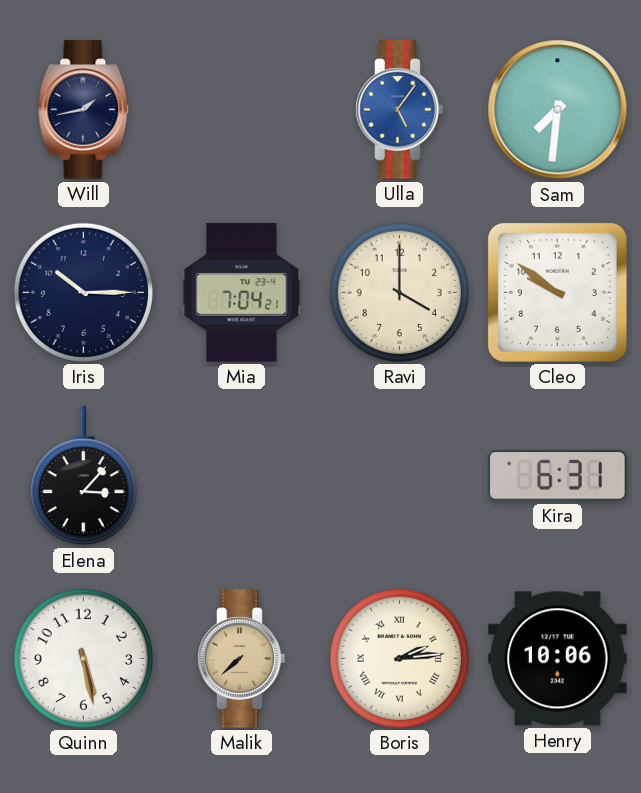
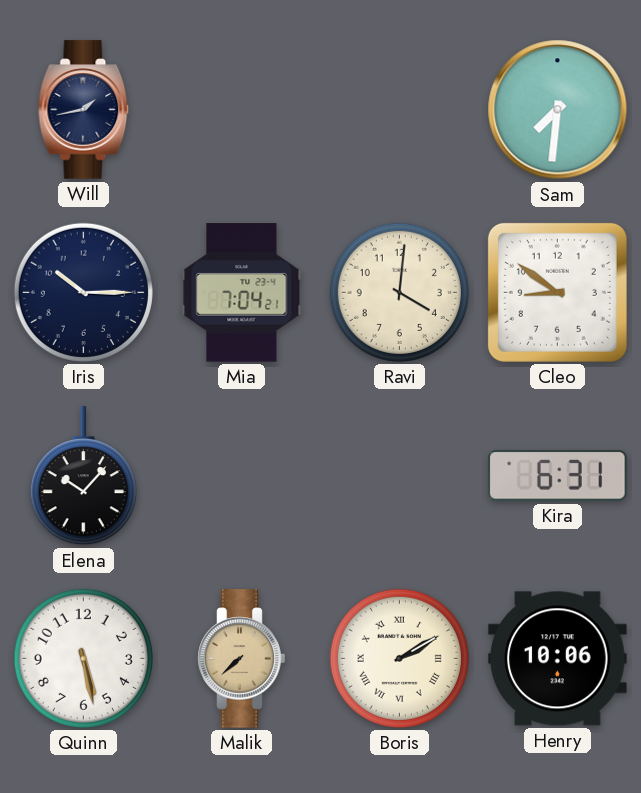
Ulla: 5:06 -> none
Ravi: 4:00 -> 4:01
Cleo: 9:51 -> 8:51
Elena: 3:07 -> 10:07
Boris: 2:14 -> 2:10
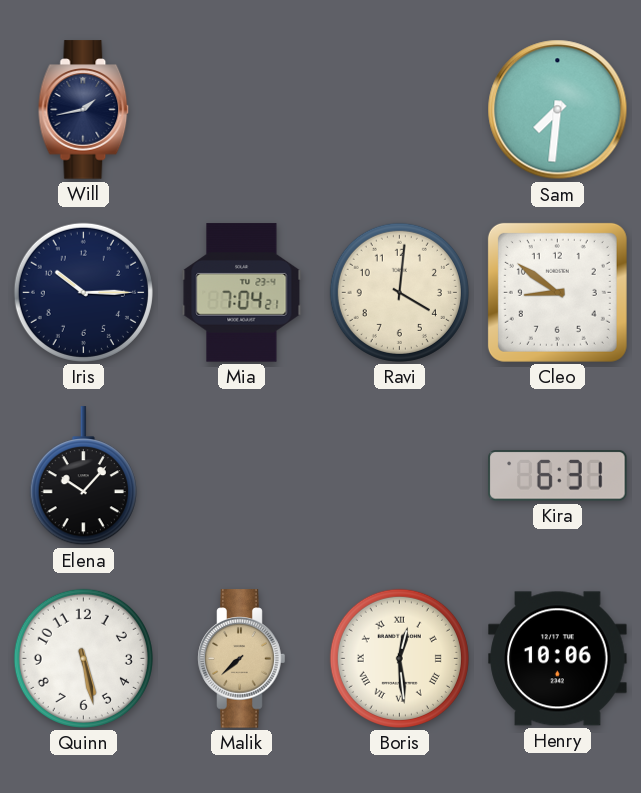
Boris: 2:10 -> 12:29
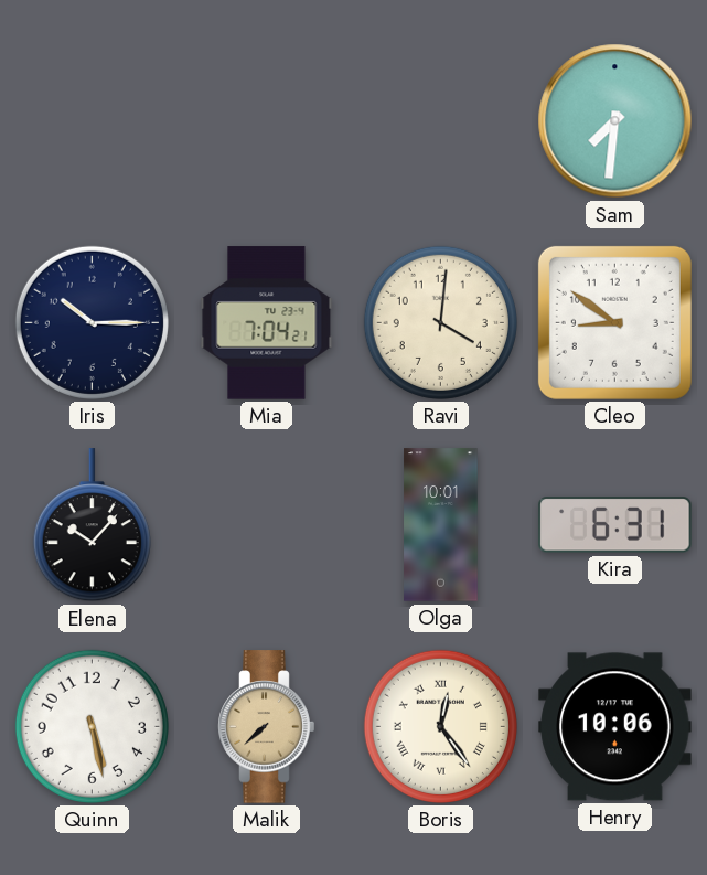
Will: 1:43 -> none
Olga: none -> 10:01
Boris: 12:29 -> 12:24
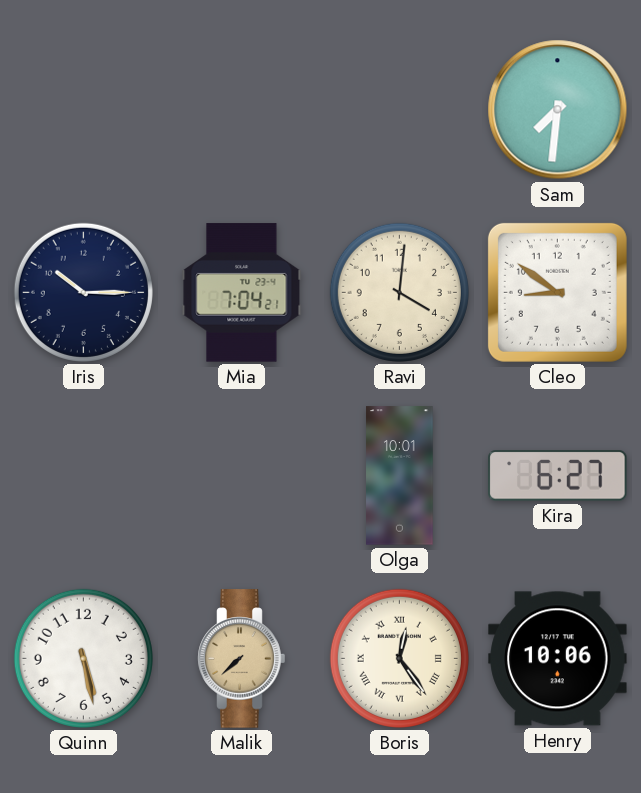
Elena: 10:07 -> none
Kira: 6:31 -> 6:27
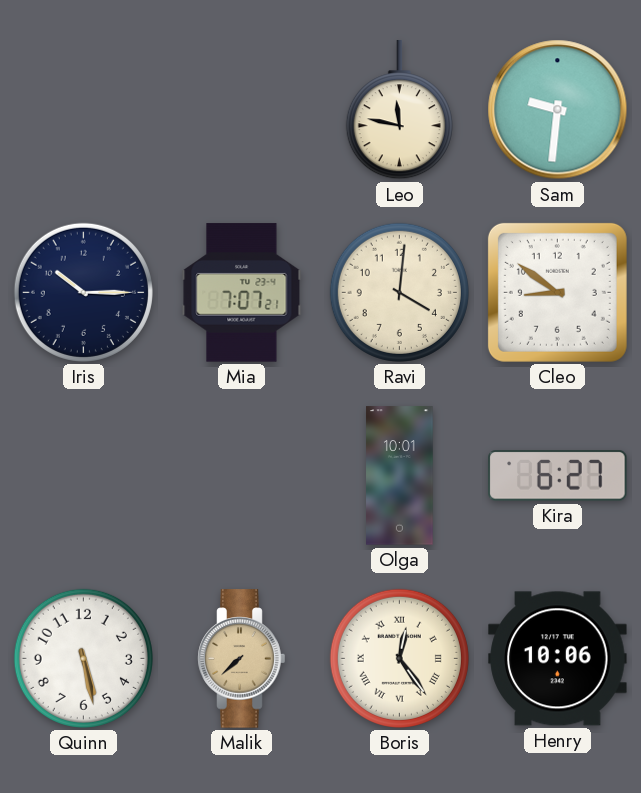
Leo: none -> 11:47
Sam: 7:31 -> 9:31
Mia: 7:04 -> 7:07
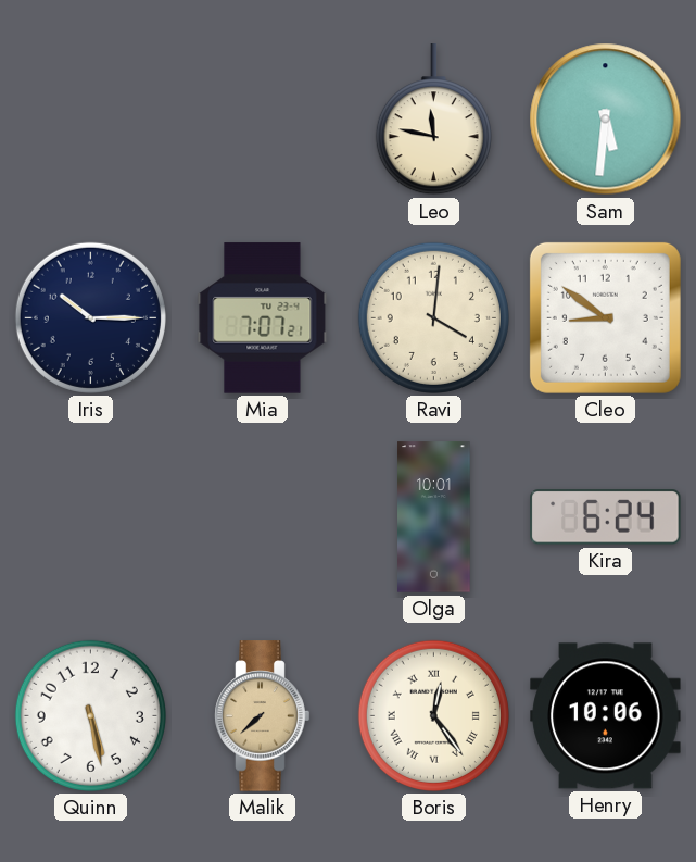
Sam: 9:31 -> 5:31
Kira: 6:27 -> 6:24
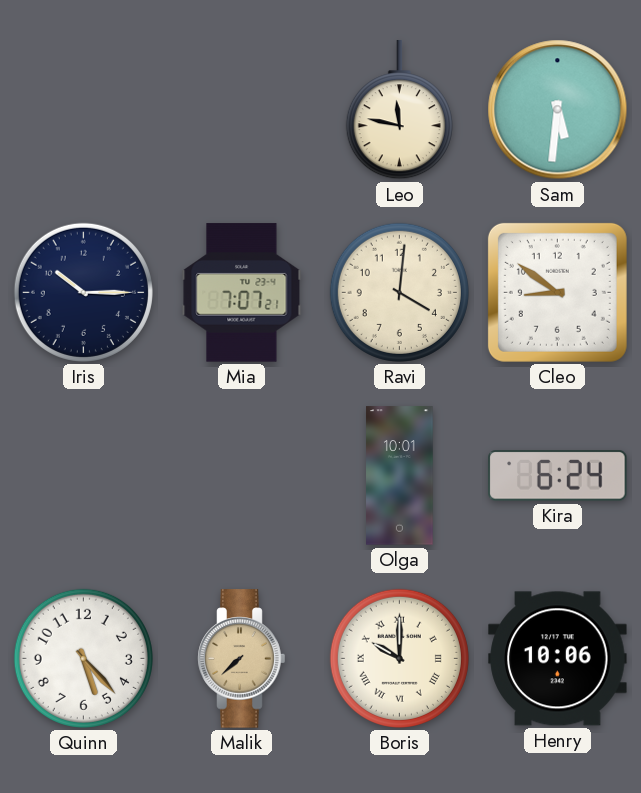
Quinn: 5:28 -> 5:23
Boris: 12:24 -> 10:00
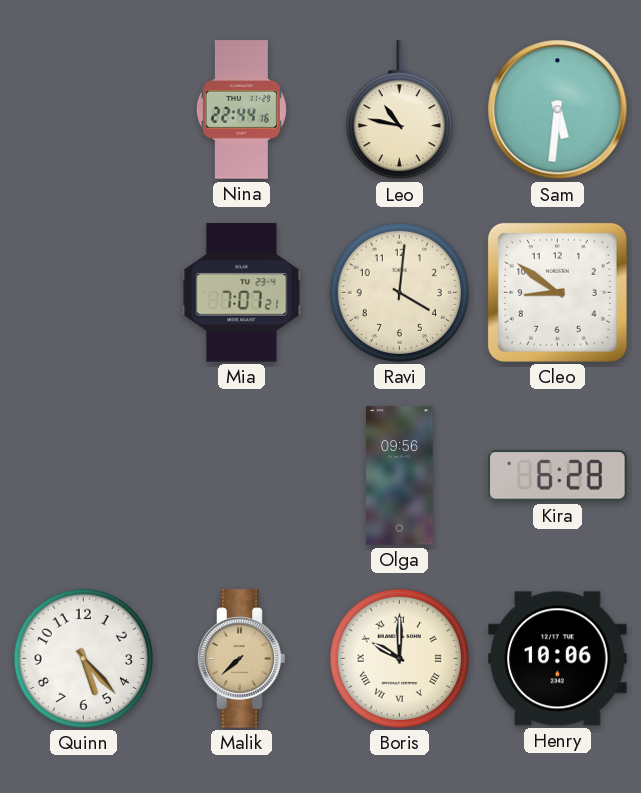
Nina: none -> 22:44
Leo: 11:47 -> 10:47
Iris: 10:15 -> none
Olga: 10:01 -> 09:56
Kira: 6:24 -> 6:28
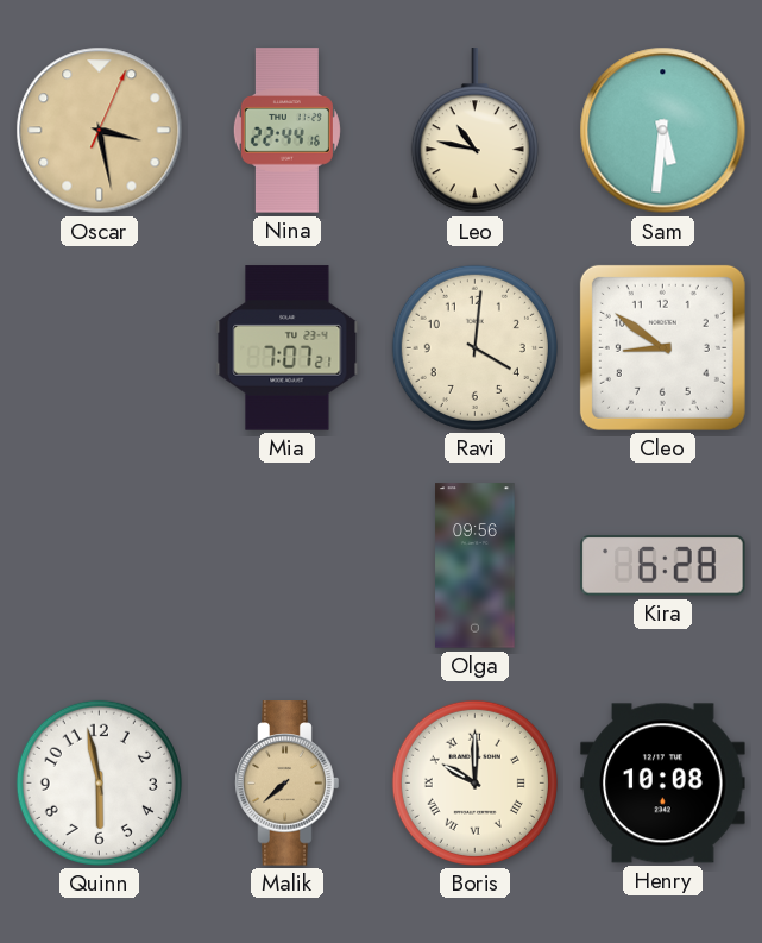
Oscar: none -> 3:28
Quinn: 5:23 -> 5:58
Henry: 10:06 -> 10:08
